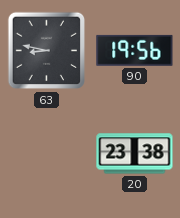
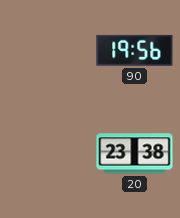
63: 8:47 -> none
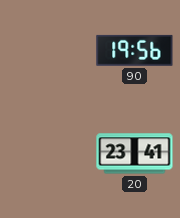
20: 23:38 -> 23:41
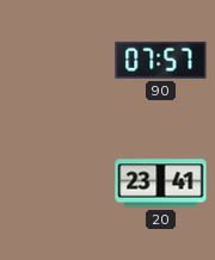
90: 19:56 -> 07:57
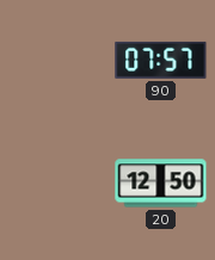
20: 23:41 -> 12:50
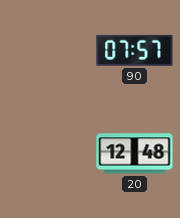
20: 12:50 -> 12:48
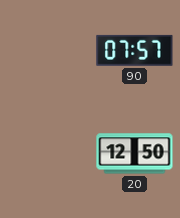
20: 12:48 -> 12:50
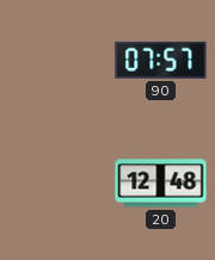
20: 12:50 -> 12:48
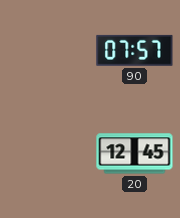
20: 12:48 -> 12:45
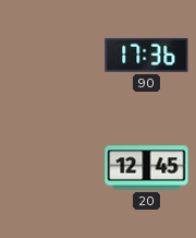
90: 07:57 -> 17:36
